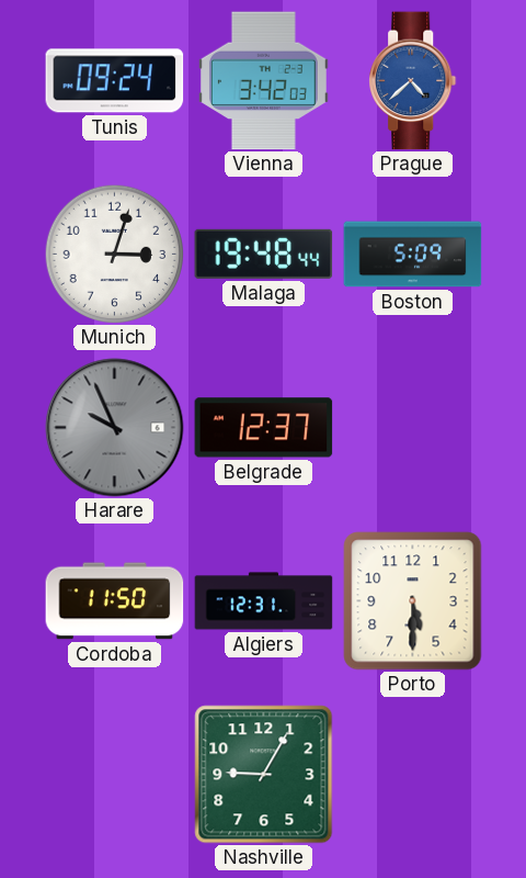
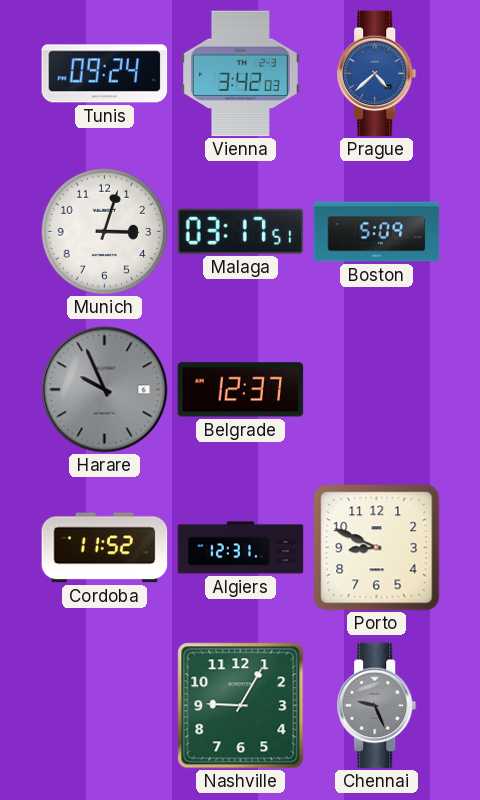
Malaga: 19:48 -> 03:17
Cordoba: 11:50 -> 11:52
Porto: 5:30 -> 8:49
Chennai: none -> 9:26
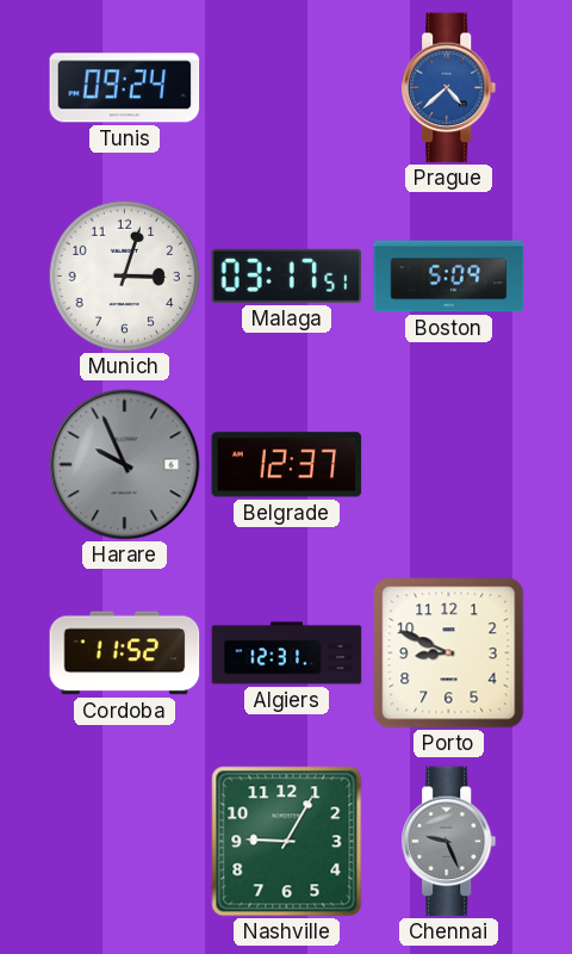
Vienna: 3:42 -> none
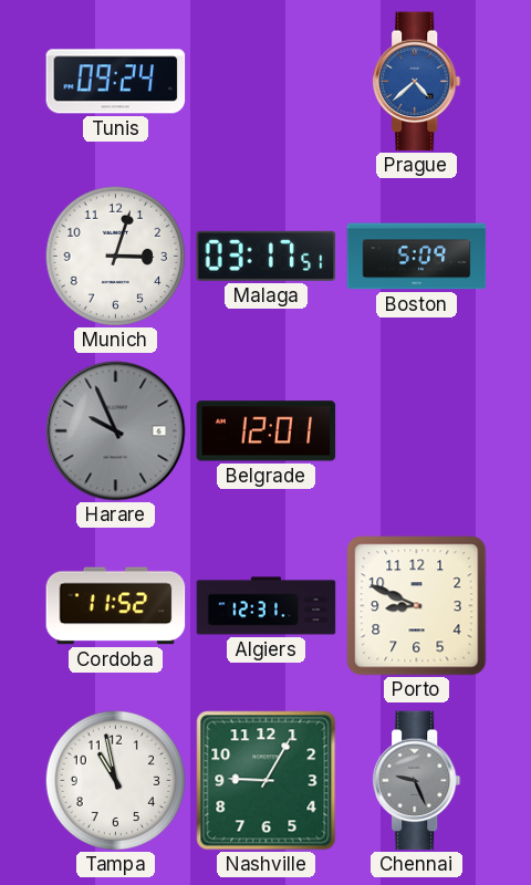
Belgrade: 12:37 -> 12:01
Tampa: none -> 10:58
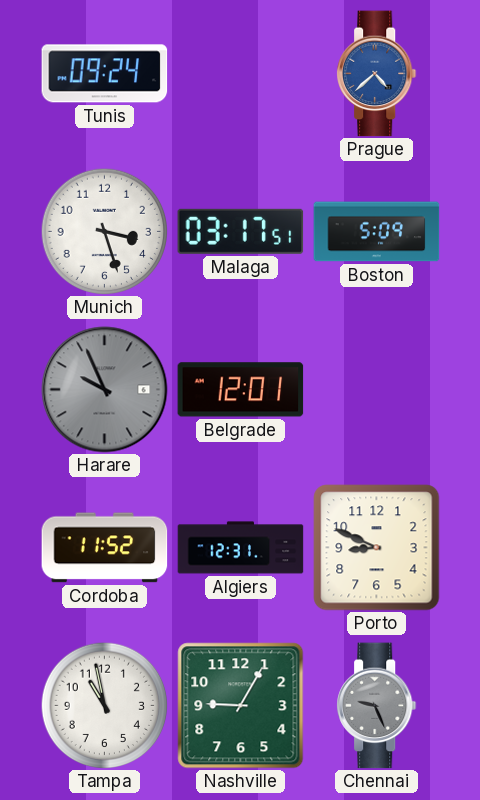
Munich: 3:03 -> 3:27
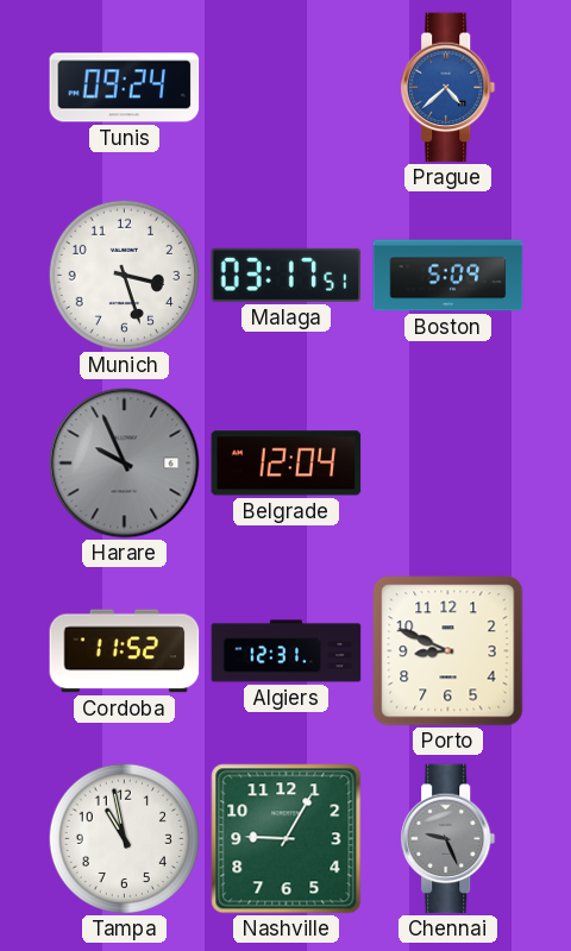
Belgrade: 12:01 -> 12:04
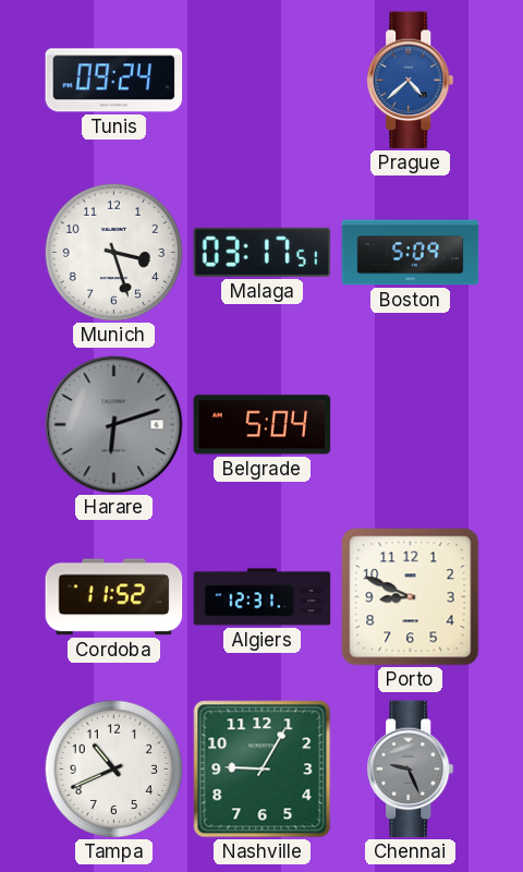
Harare: 9:56 -> 6:12
Belgrade: 12:04 -> 5:04
Tampa: 10:58 -> 10:41
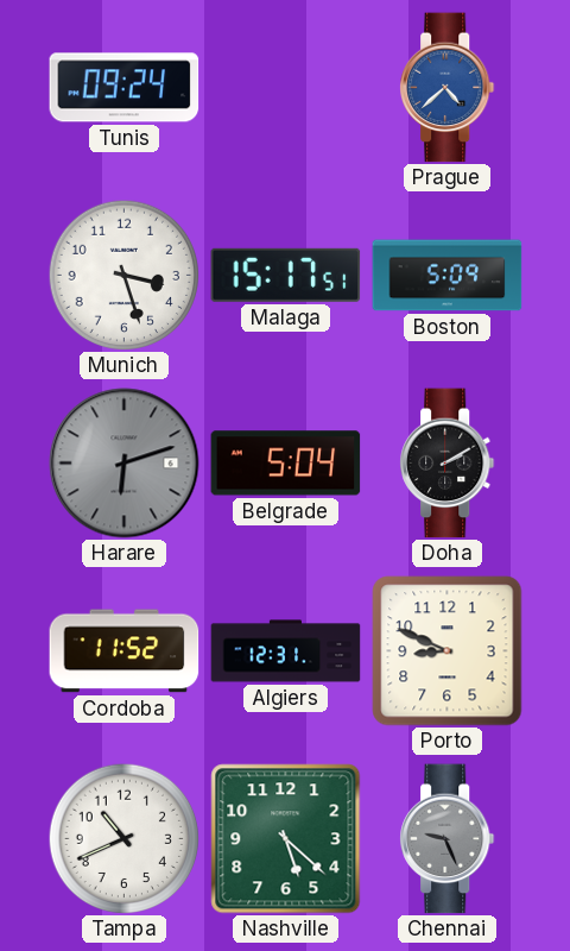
Malaga: 03:17 -> 15:17
Doha: none -> 2:10
Nashville: 9:05 -> 5:22
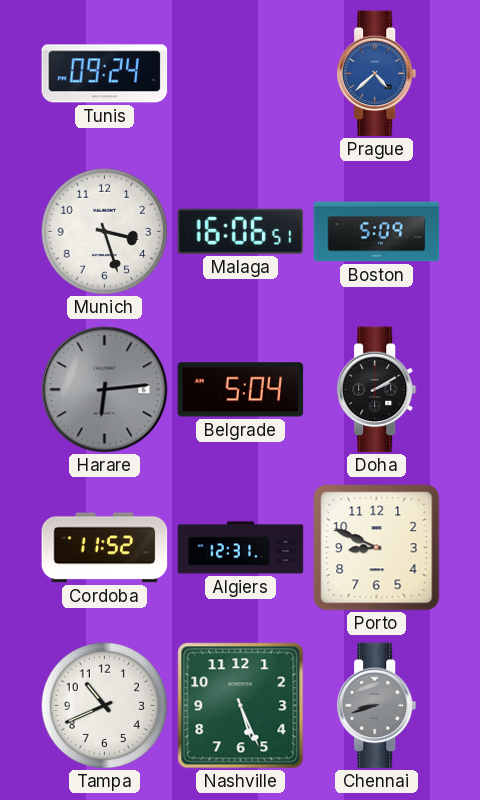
Malaga: 15:17 -> 16:06
Harare: 6:12 -> 6:14
Nashville: 5:22 -> 5:26
Chennai: 9:26 -> 8:42
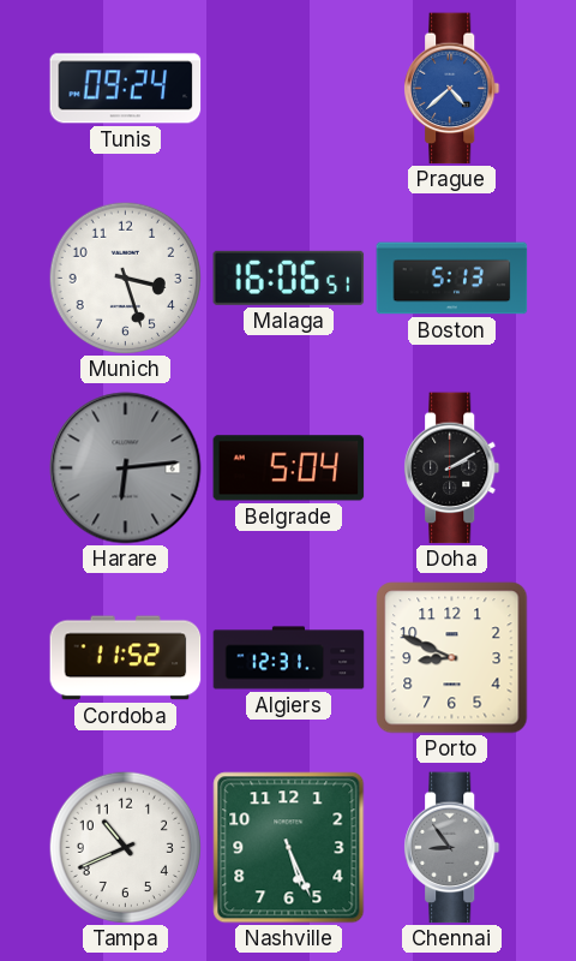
Boston: 5:09 -> 5:13
Chennai: 8:42 -> 8:54
